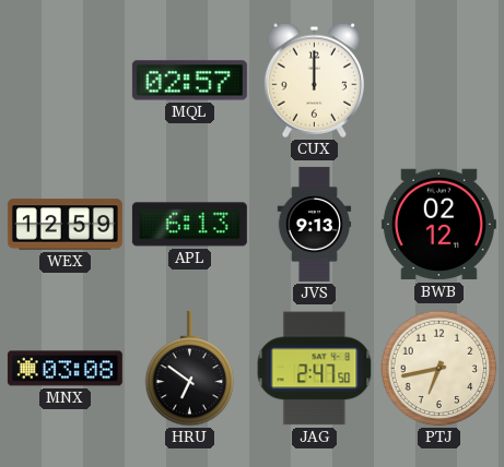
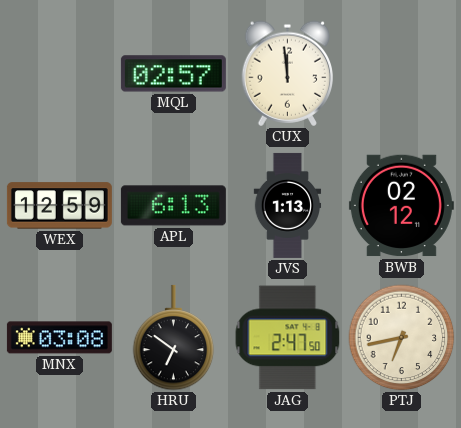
CUX: 12:00 -> 11:59
JVS: 9:13 -> 1:13
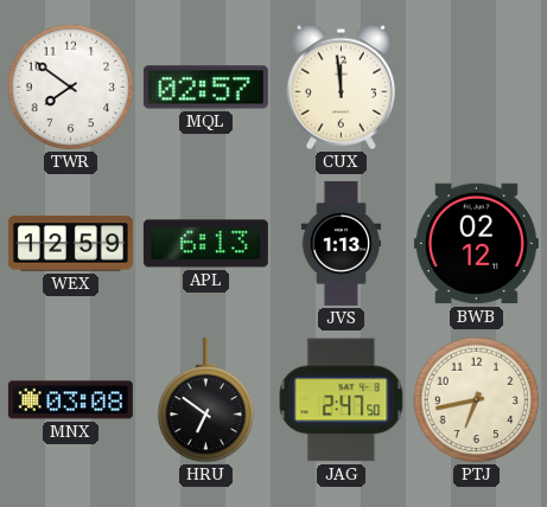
TWR: none -> 7:51
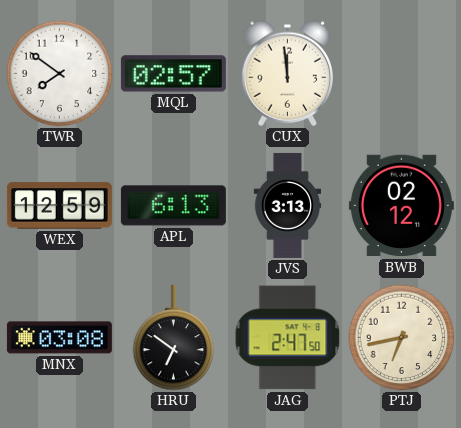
JVS: 1:13 -> 3:13
